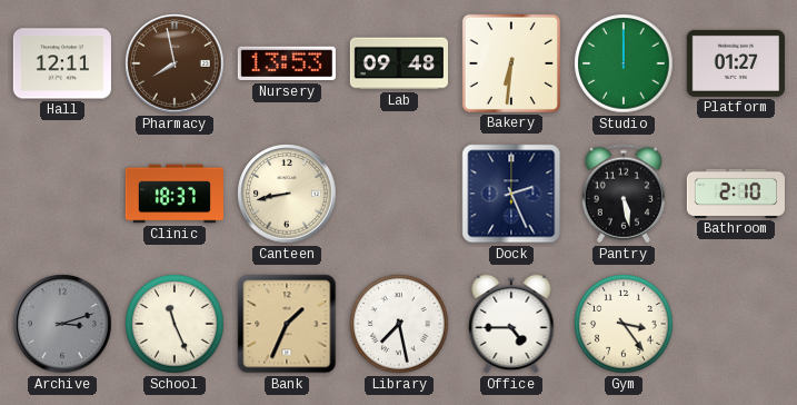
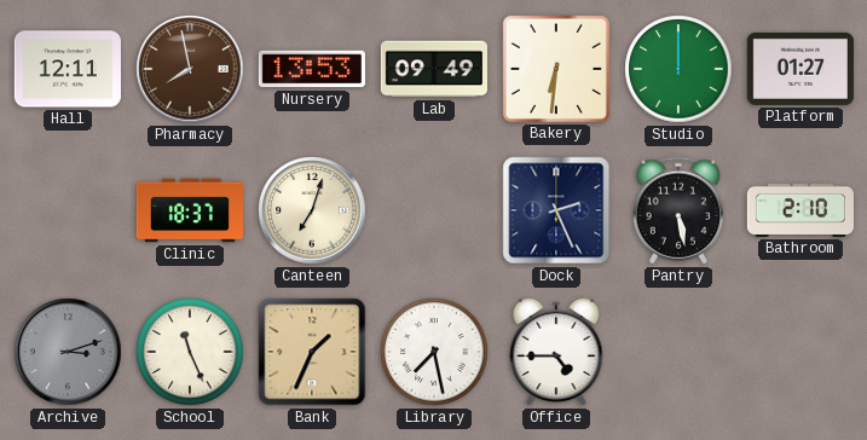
Lab: 09:48 -> 09:49
Canteen: 8:43 -> 7:03
Gym: 3:24 -> none
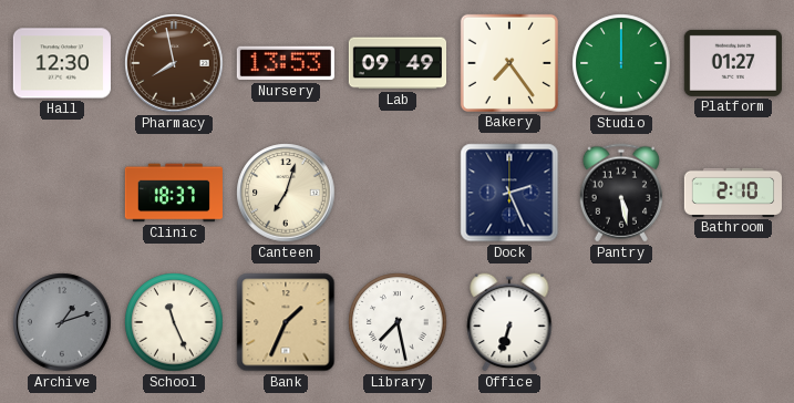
Hall: 12:11 -> 12:30
Bakery: 6:31 -> 7:24
Archive: 3:12 -> 1:12
Office: 4:45 -> 6:33
